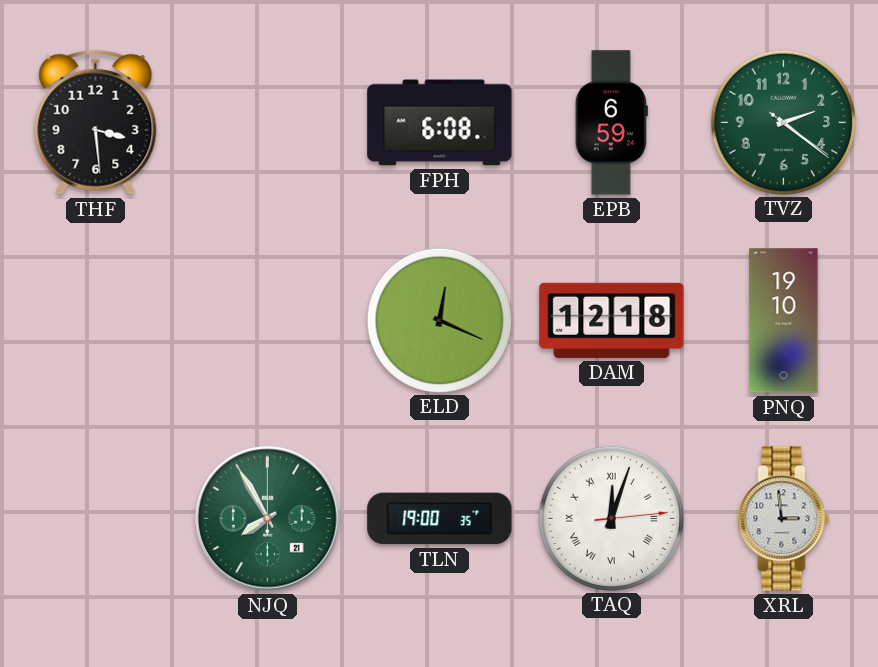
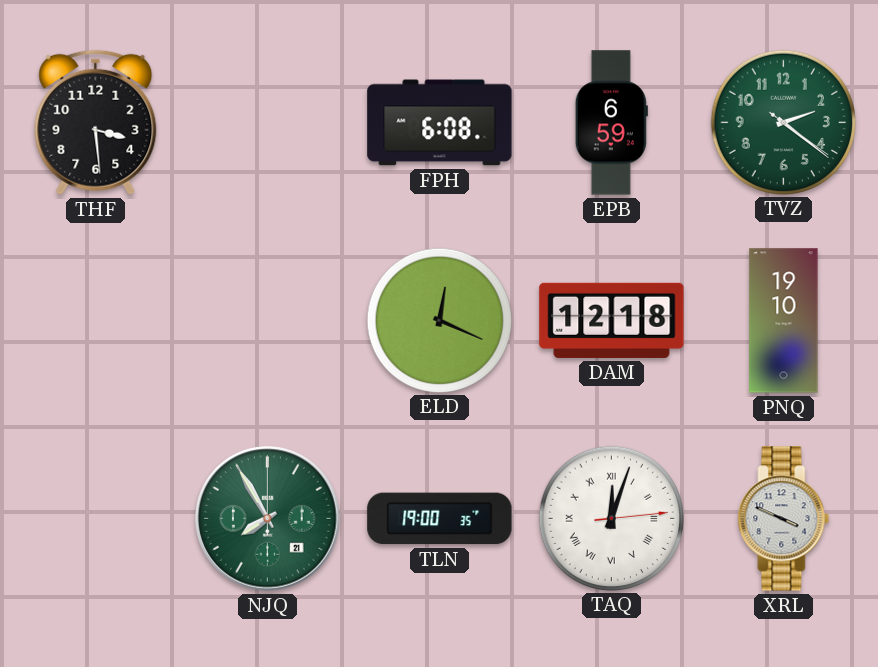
XRL: 2:59 -> 3:49
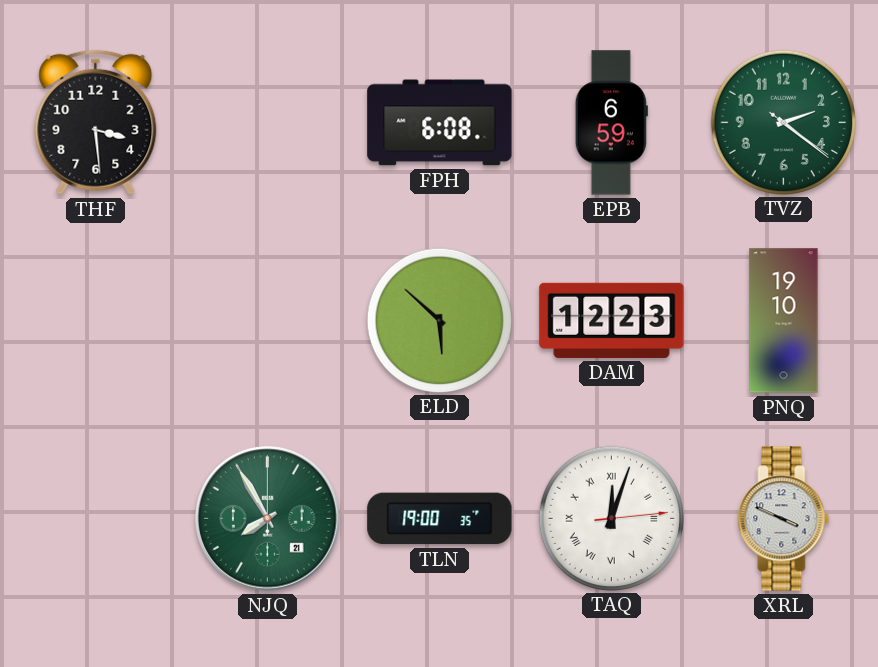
ELD: 12:19 -> 5:52
DAM: 12:18 -> 12:23
